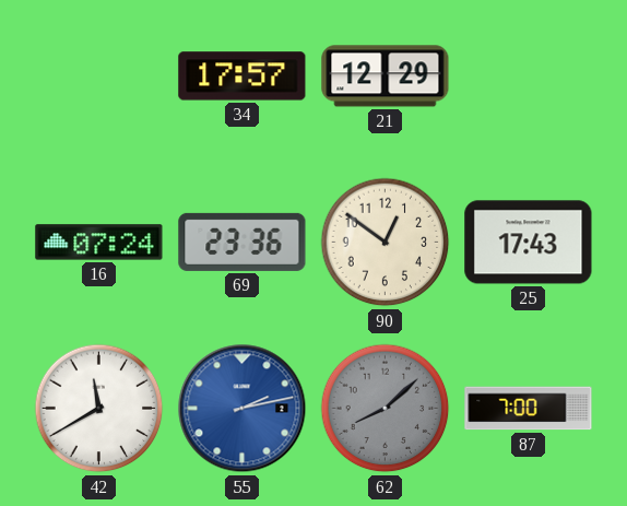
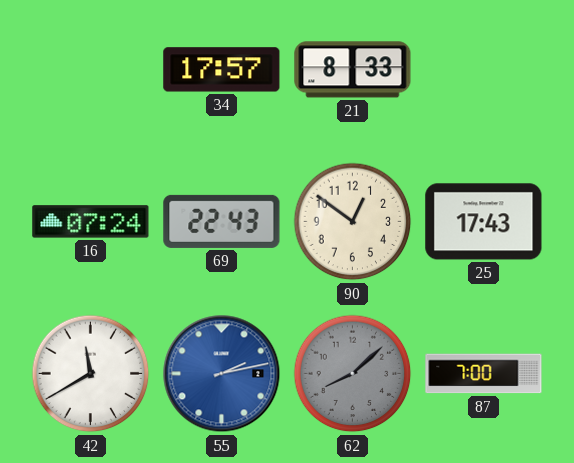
21: 12:29 -> 8:33
69: 23:36 -> 22:43
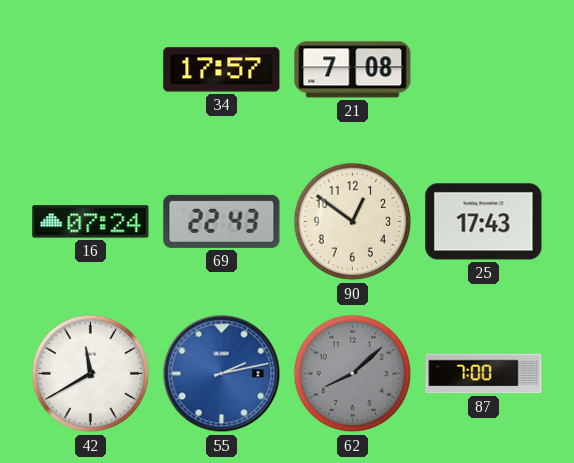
21: 8:33 -> 7:08
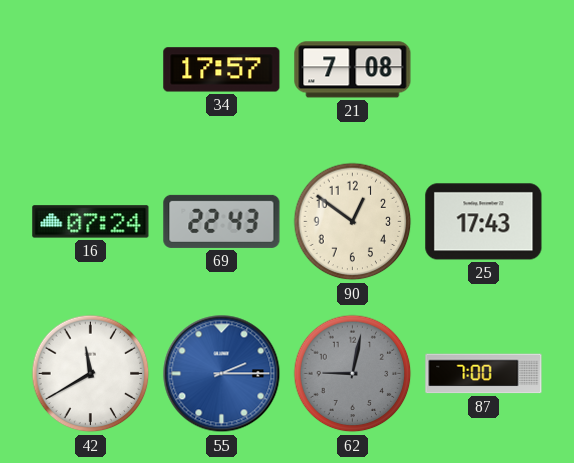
55: 2:13 -> 2:15
62: 8:08 -> 9:02
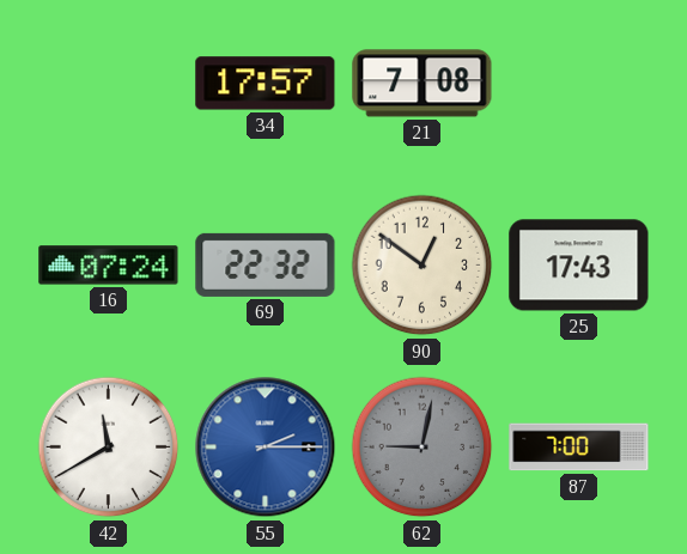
69: 22:43 -> 22:32
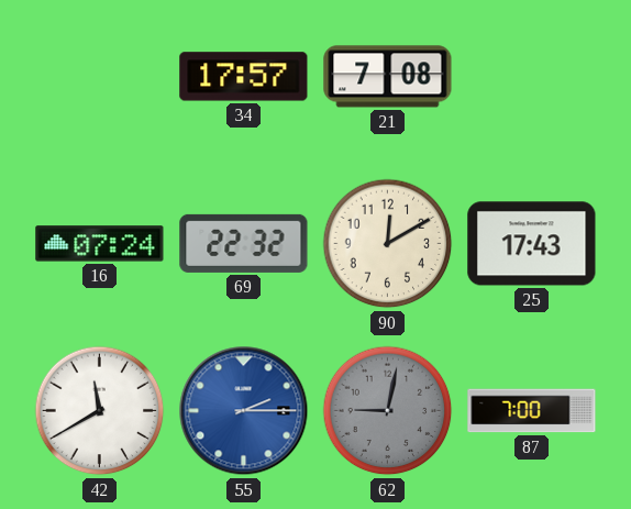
90: 12:51 -> 12:10
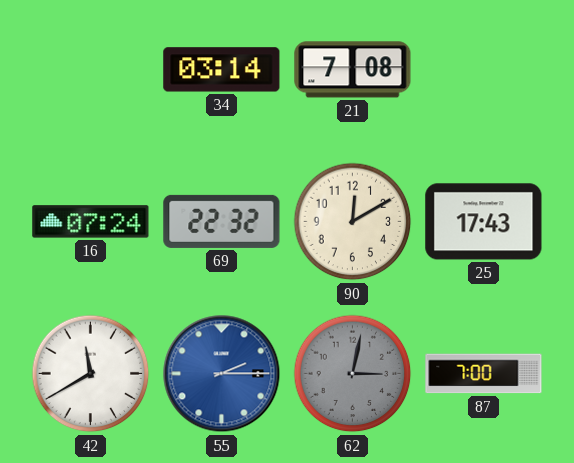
34: 17:57 -> 03:14
62: 9:02 -> 3:02
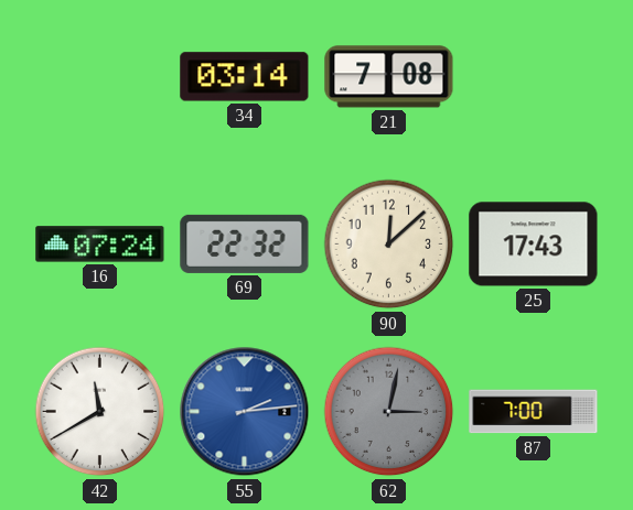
90: 12:10 -> 12:08
55: 2:15 -> 2:14
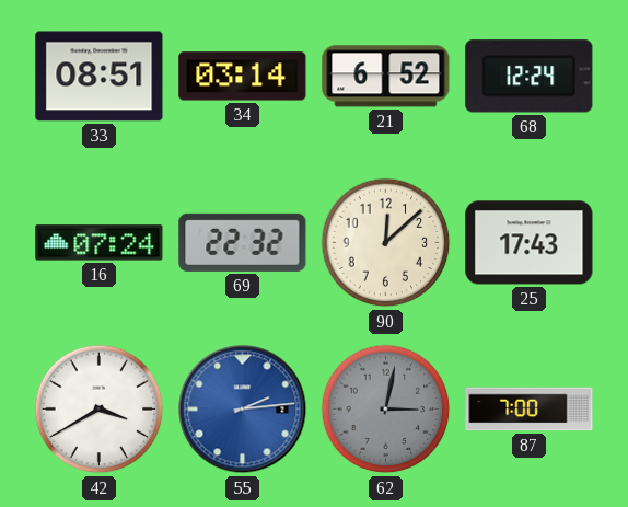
33: none -> 08:51
21: 7:08 -> 6:52
68: none -> 12:24
42: 11:40 -> 3:40
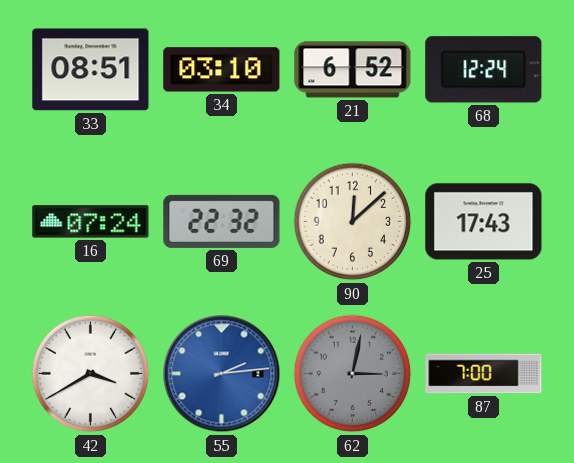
34: 03:14 -> 03:10
